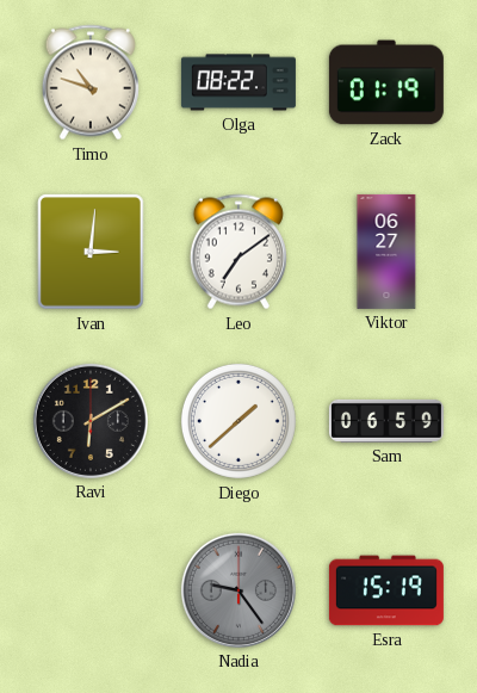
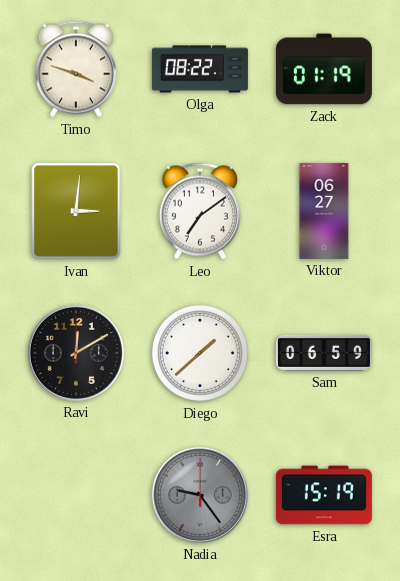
Timo: 10:48 -> 3:48
Ravi: 6:10 -> 12:10
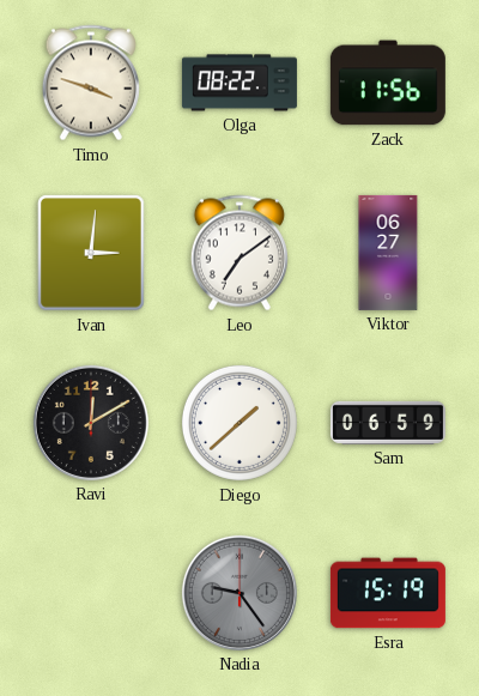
Zack: 01:19 -> 11:56
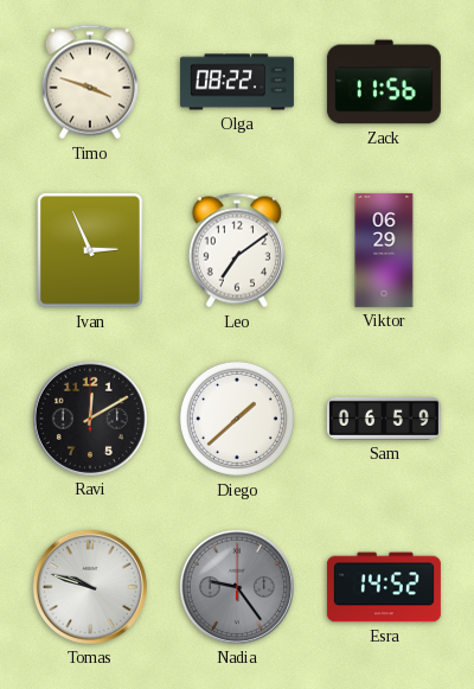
Ivan: 3:01 -> 2:56
Viktor: 06:27 -> 06:29
Tomas: none -> 9:48
Esra: 15:19 -> 14:52
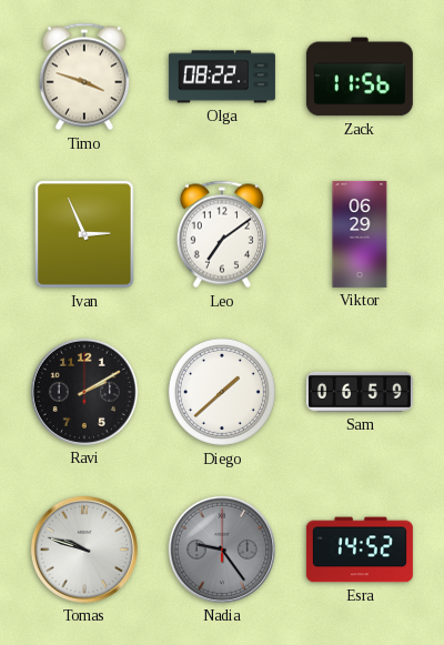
Ravi: 12:10 -> 2:10
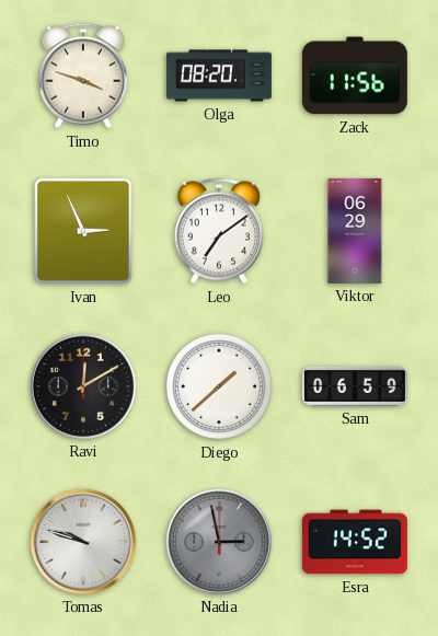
Olga: 08:22 -> 08:20
Ravi: 2:10 -> 12:10
Nadia: 9:24 -> 2:58
